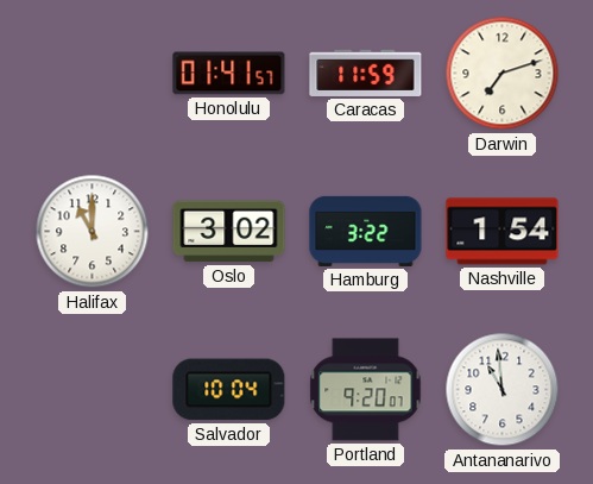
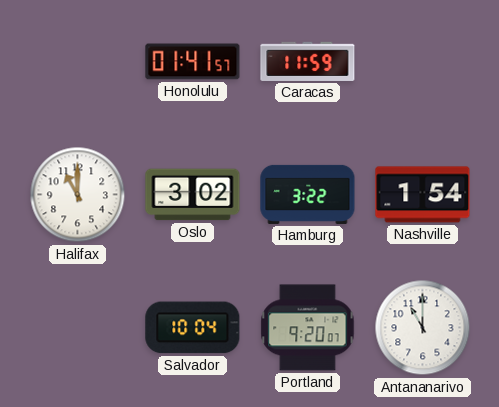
Darwin: 7:12 -> none
Antananarivo: 10:59 -> 11:00
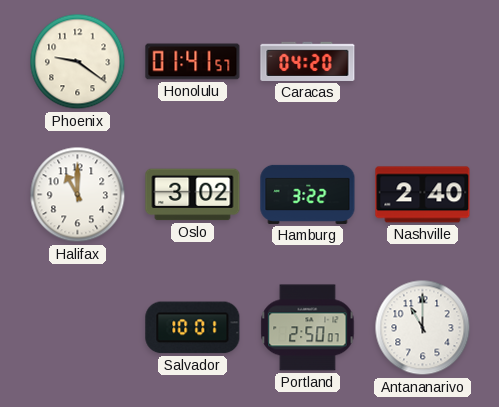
Phoenix: none -> 9:21
Caracas: 11:59 -> 04:20
Nashville: 1:54 -> 2:40
Salvador: 10:04 -> 10:01
Portland: 9:20 -> 2:50
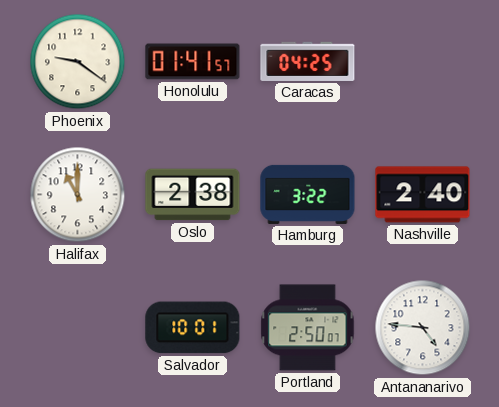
Caracas: 04:20 -> 04:25
Oslo: 3:02 -> 2:38
Antananarivo: 11:00 -> 4:46
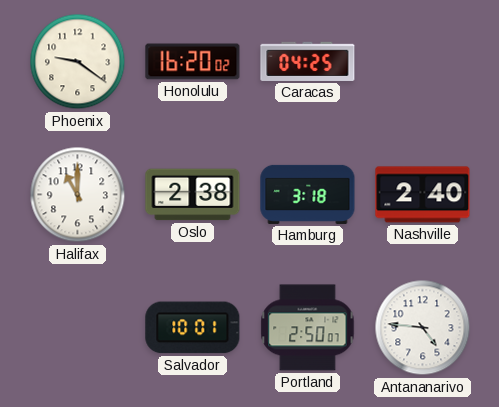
Honolulu: 01:41 -> 16:20
Hamburg: 3:22 -> 3:18
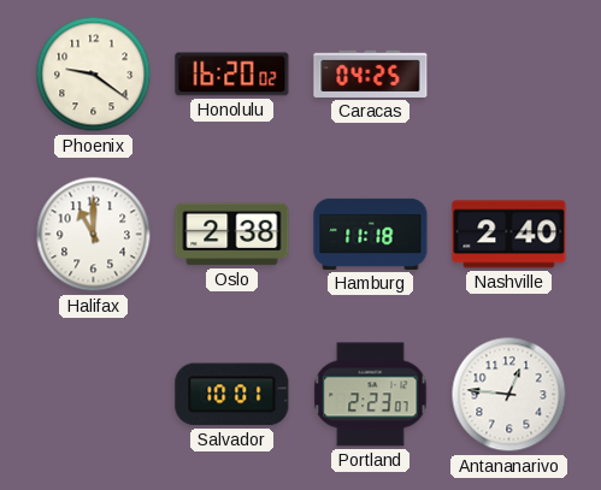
Hamburg: 3:18 -> 11:18
Portland: 2:50 -> 2:23
Antananarivo: 4:46 -> 12:46
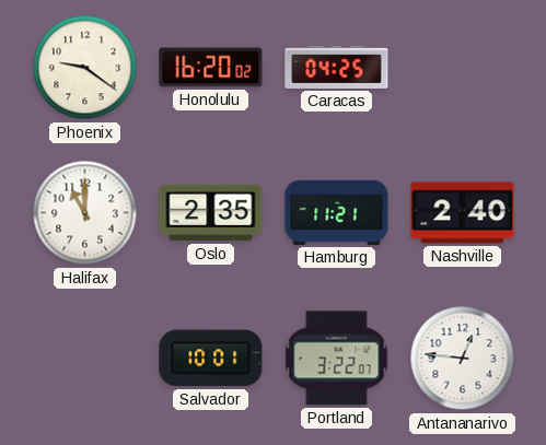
Oslo: 2:38 -> 2:35
Hamburg: 11:18 -> 11:21
Portland: 2:23 -> 3:22
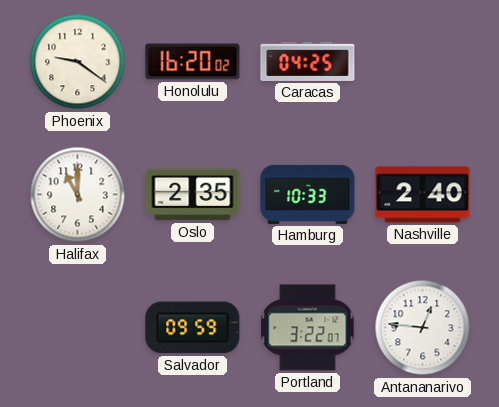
Hamburg: 11:21 -> 10:33
Salvador: 10:01 -> 09:59
